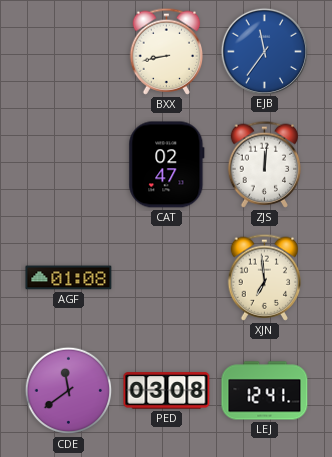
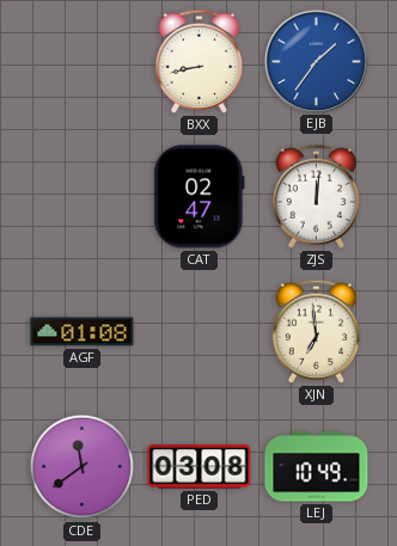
EJB: 11:36 -> 1:36
LEJ: 12:41 -> 10:49
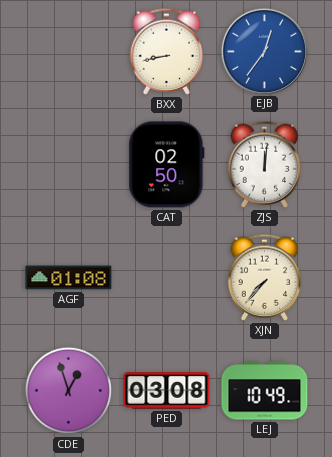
EJB: 1:36 -> 12:36
CAT: 02:47 -> 02:50
XJN: 6:59 -> 7:37
CDE: 11:39 -> 12:57
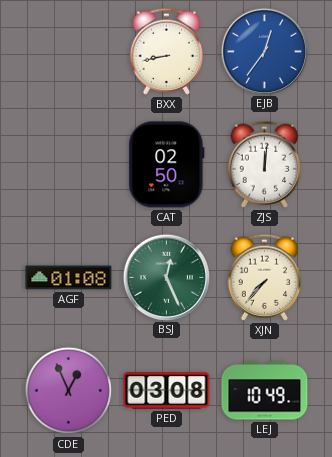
BSJ: none -> 12:26
CDE: 12:57 -> 12:56
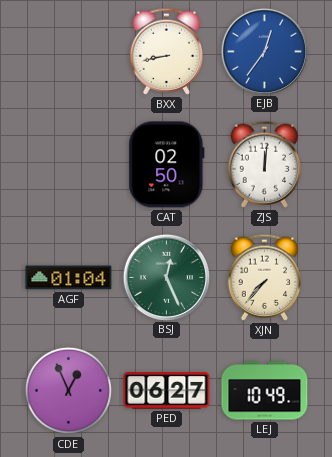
AGF: 01:08 -> 01:04
PED: 03:08 -> 06:27
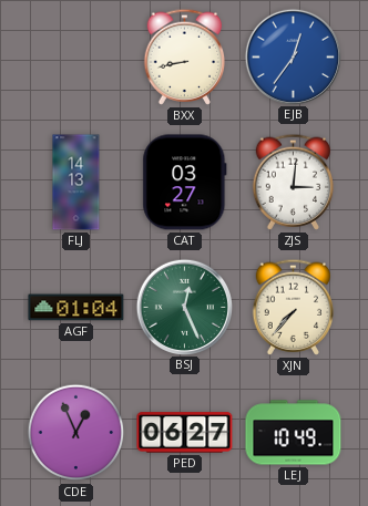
FLJ: none -> 14:13
CAT: 02:50 -> 03:27
ZJS: 12:01 -> 3:01
